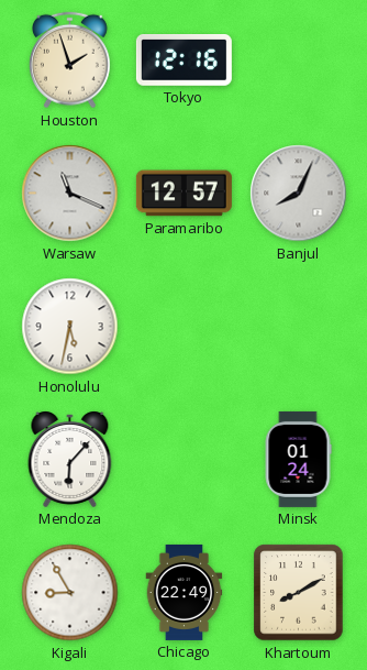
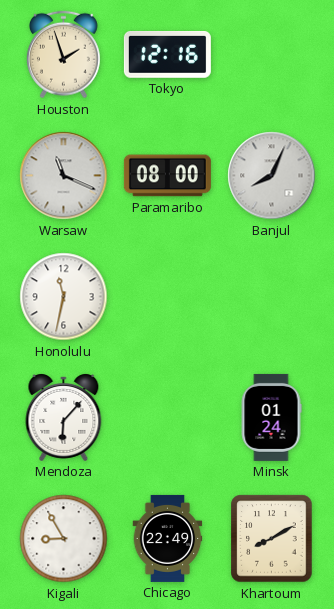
Paramaribo: 12:57 -> 08:00
Honolulu: 5:32 -> 11:32
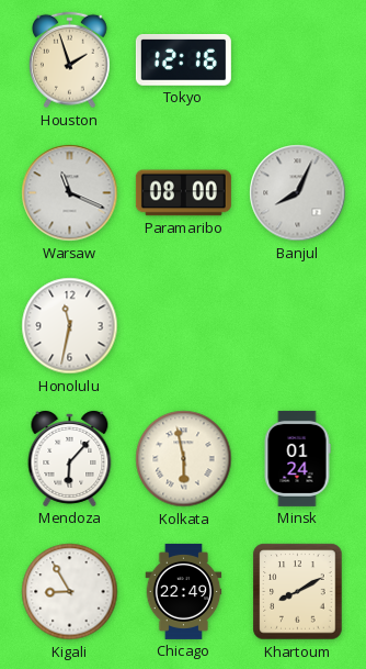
Kolkata: none -> 5:58
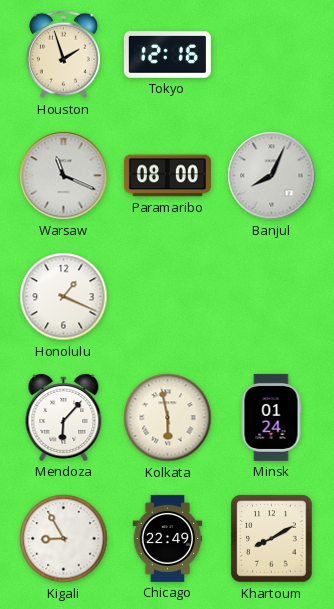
Honolulu: 11:32 -> 1:19
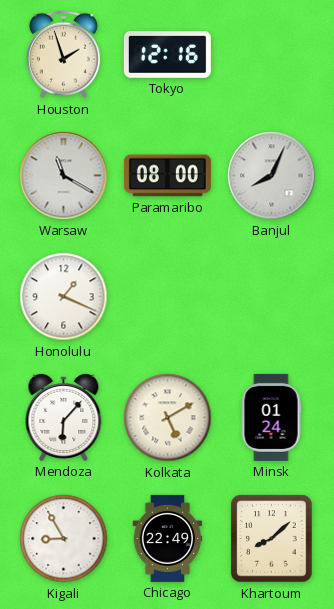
Warsaw: 11:19 -> 11:20
Kolkata: 5:58 -> 5:10
Khartoum: 8:10 -> 8:08
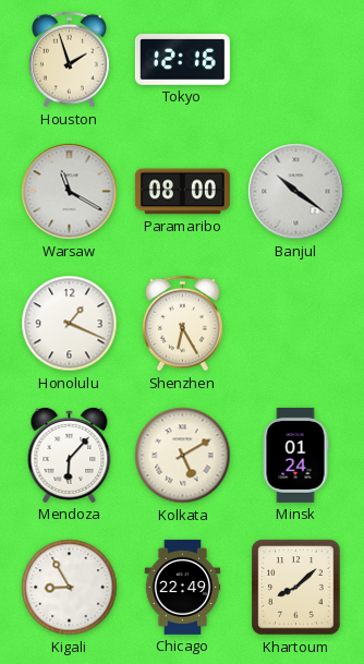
Banjul: 8:04 -> 10:21
Shenzhen: none -> 6:25
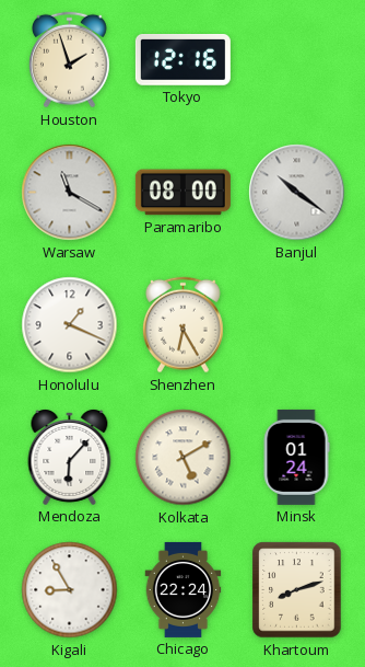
Chicago: 22:49 -> 22:24
Khartoum: 8:08 -> 8:12
